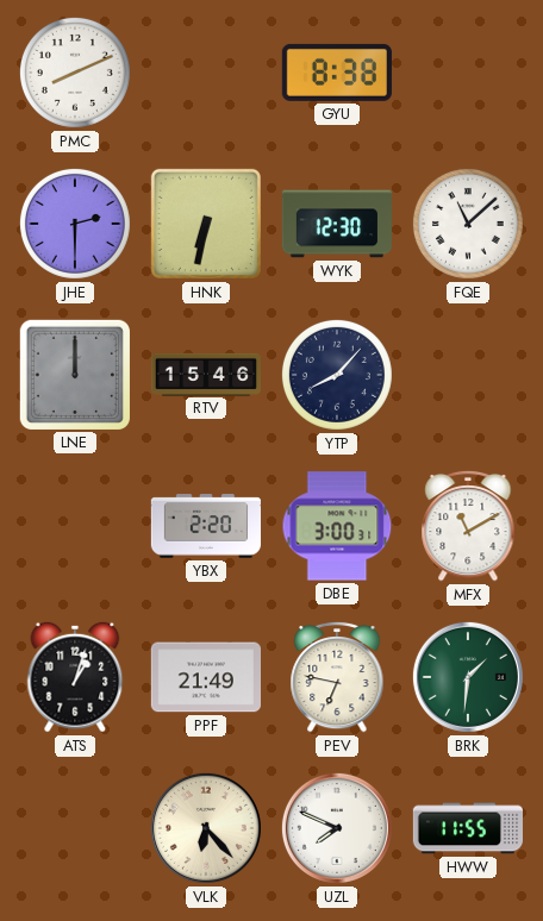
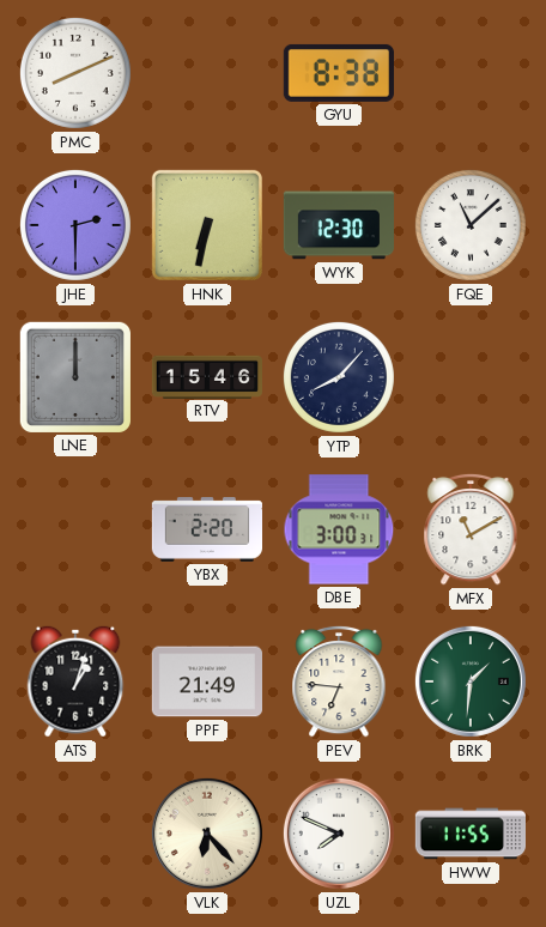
PEV: 6:47 -> 6:46
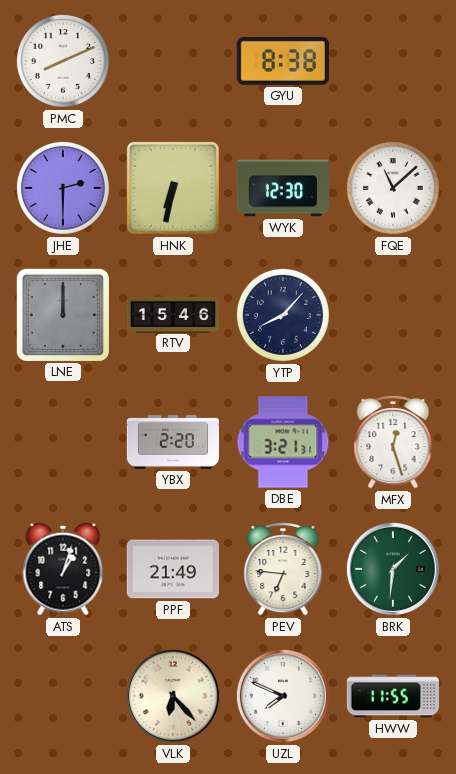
DBE: 3:00 -> 3:21
MFX: 11:10 -> 12:27
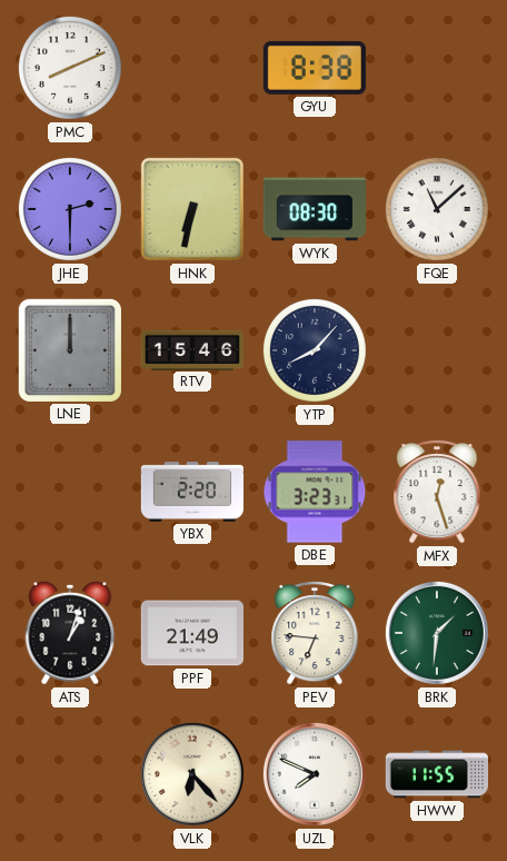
WYK: 12:30 -> 08:30
DBE: 3:21 -> 3:23
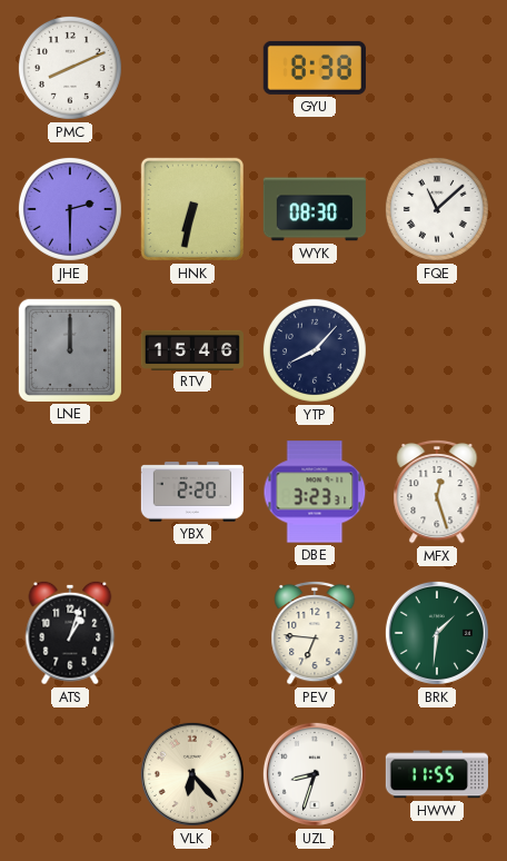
PPF: 21:49 -> none
UZL: 7:49 -> 8:33
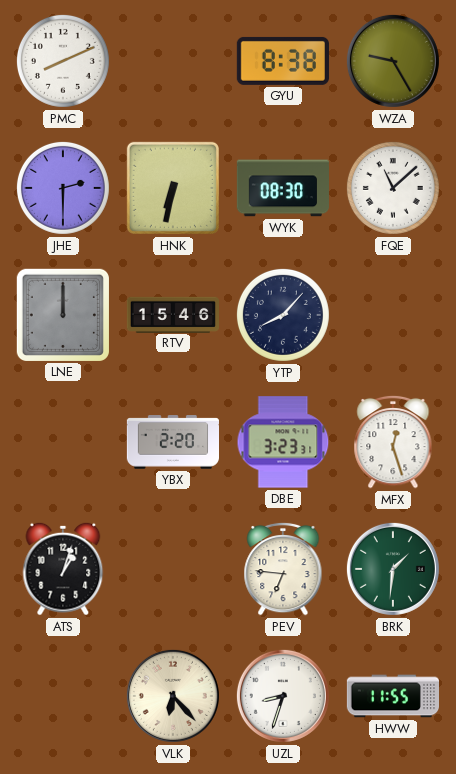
WZA: none -> 9:25
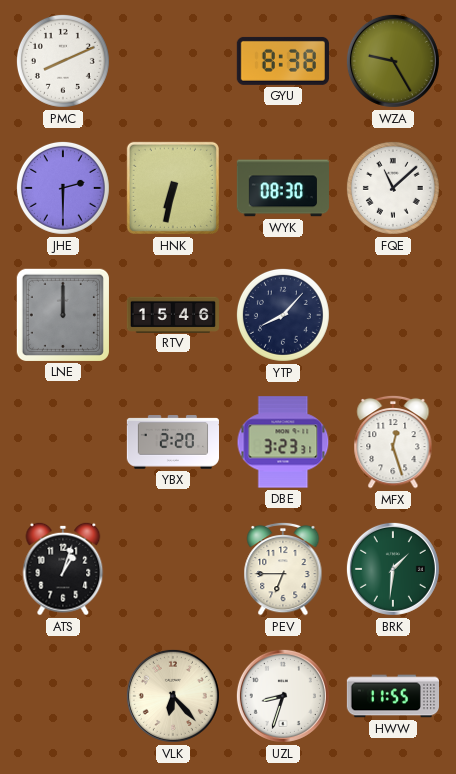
PEV: 6:46 -> 6:45
